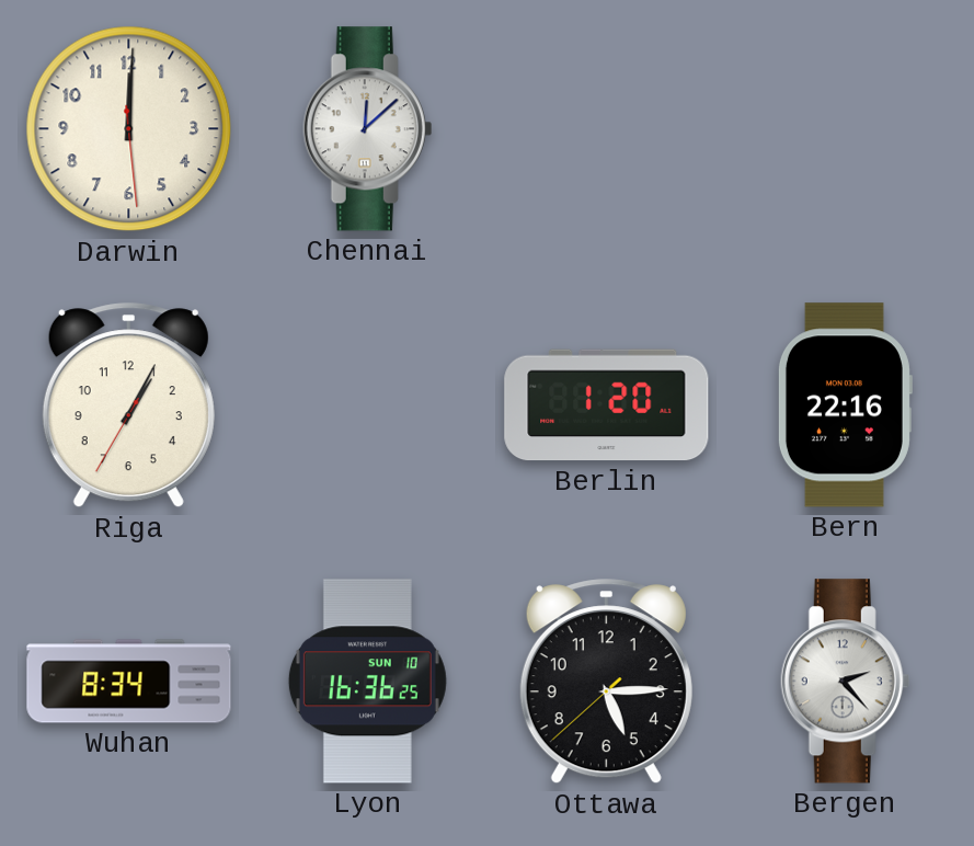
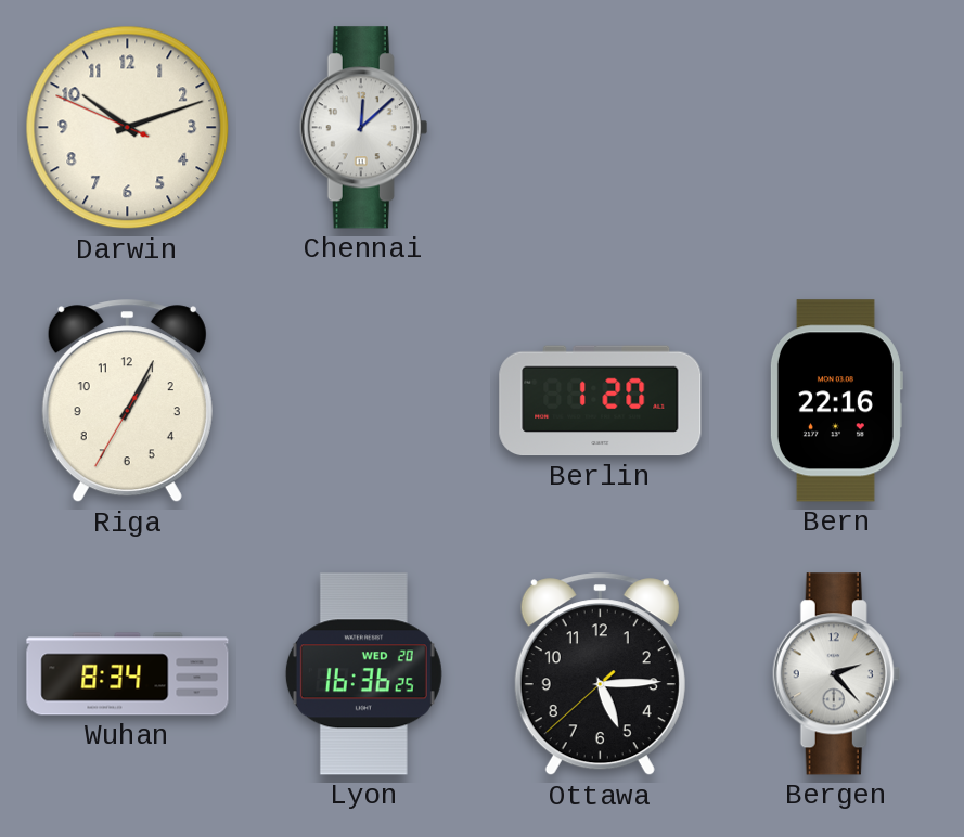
Darwin: 12:00 -> 10:11
Lyon date: SUN 10 -> WED 20
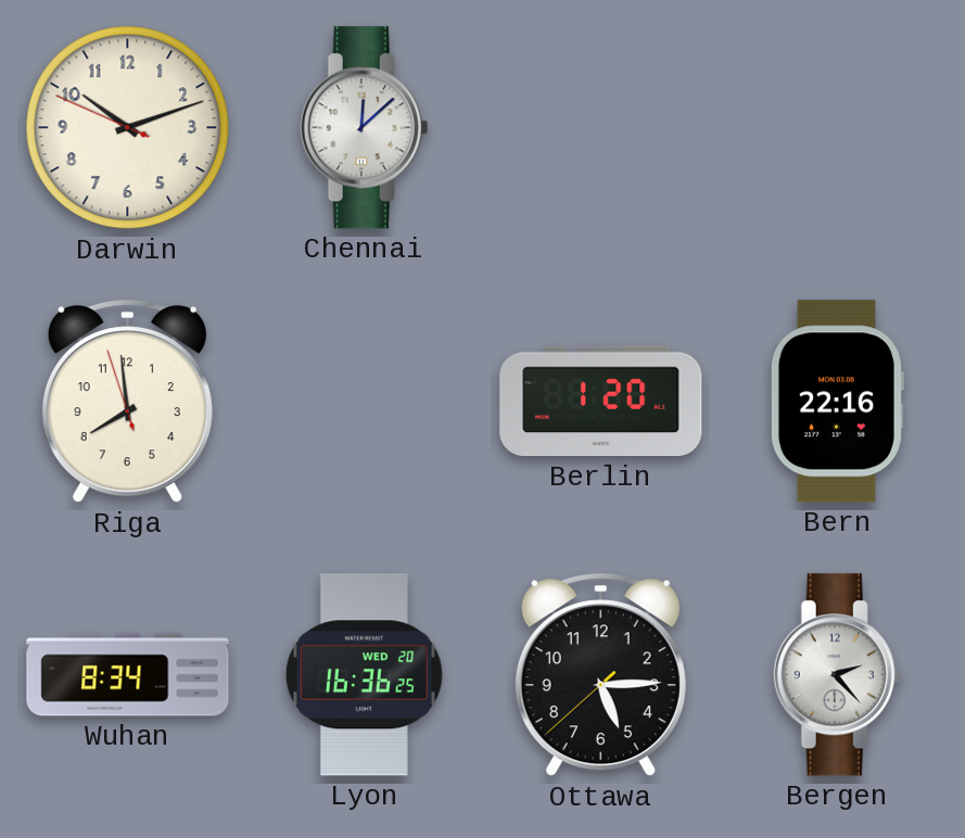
Riga: 1:04 -> 7:58
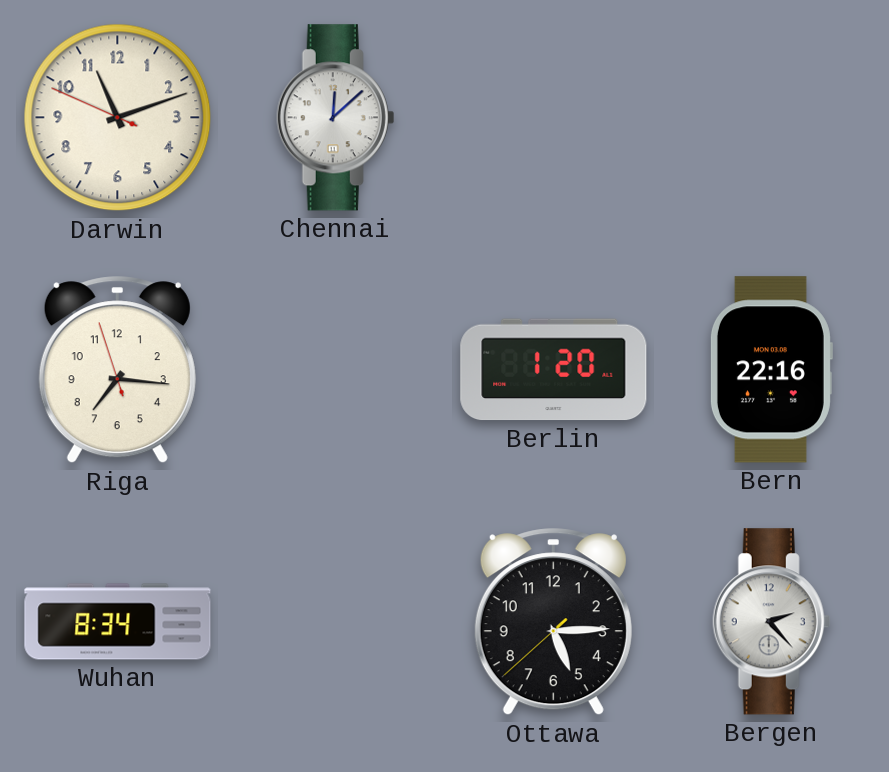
Darwin: 10:11 -> 11:11
Riga: 7:58 -> 7:15
Lyon: 16:36 -> none
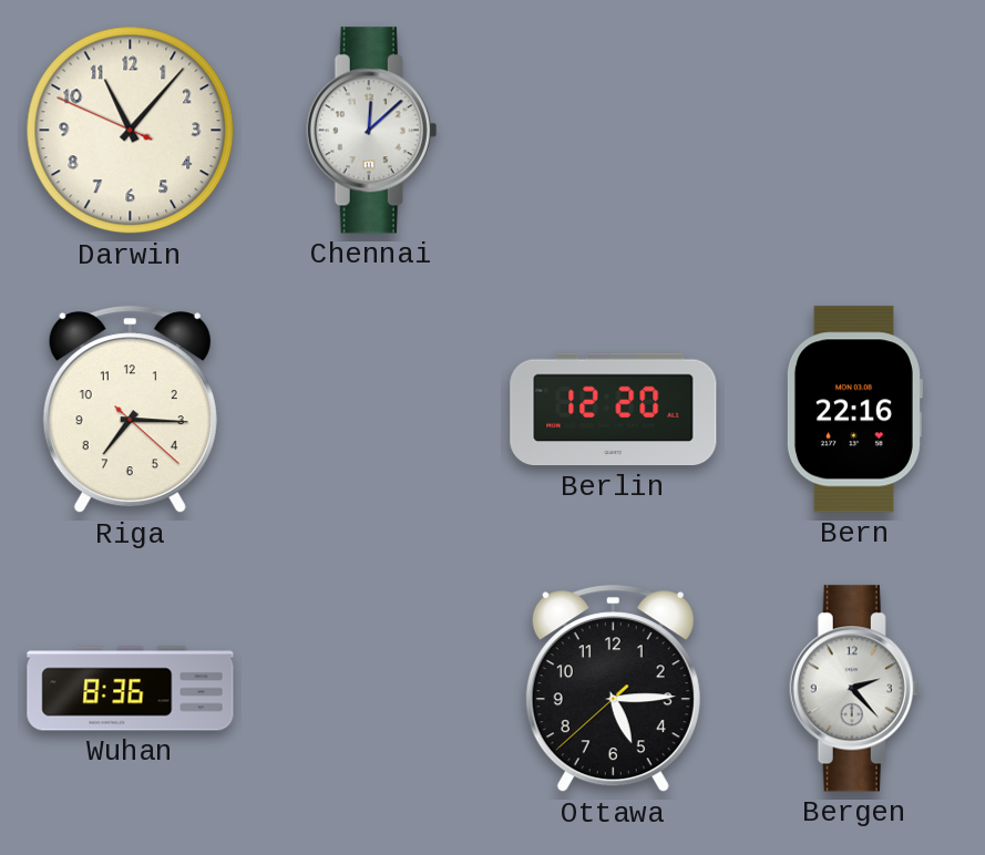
Darwin: 11:11 -> 11:06
Riga: 7:15:57 -> 7:15:22
Berlin: 1:20 -> 12:20
Wuhan: 8:34 -> 8:36
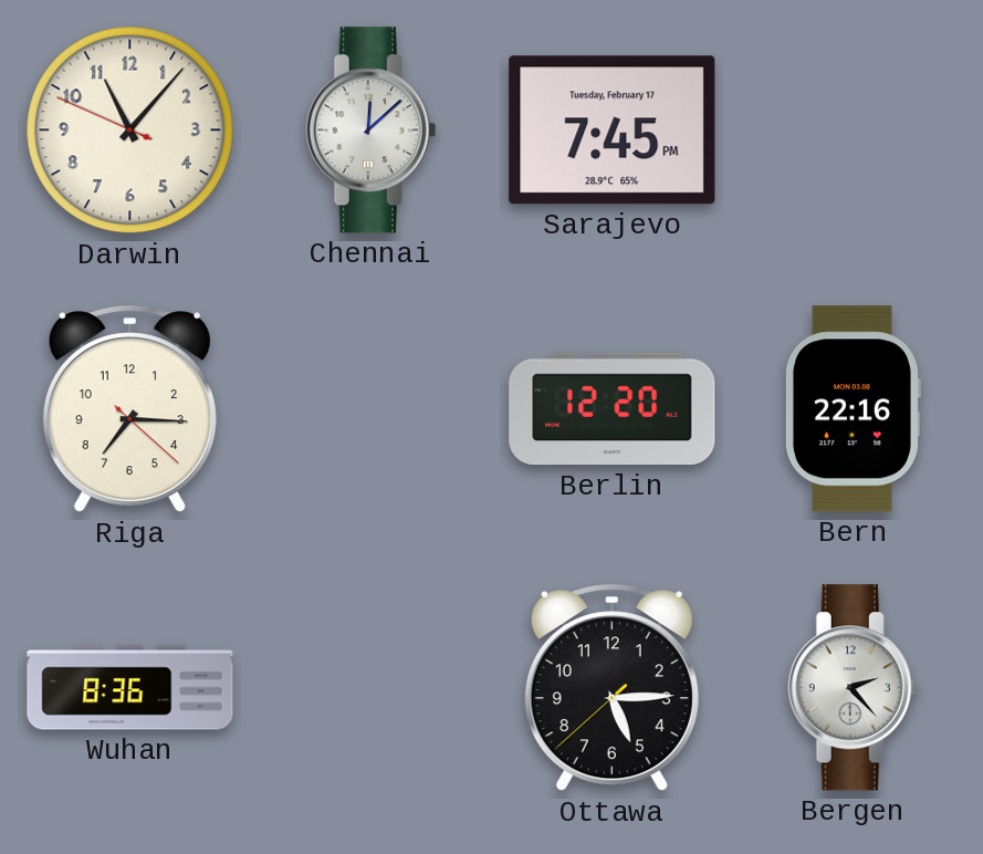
Sarajevo: none -> 7:45
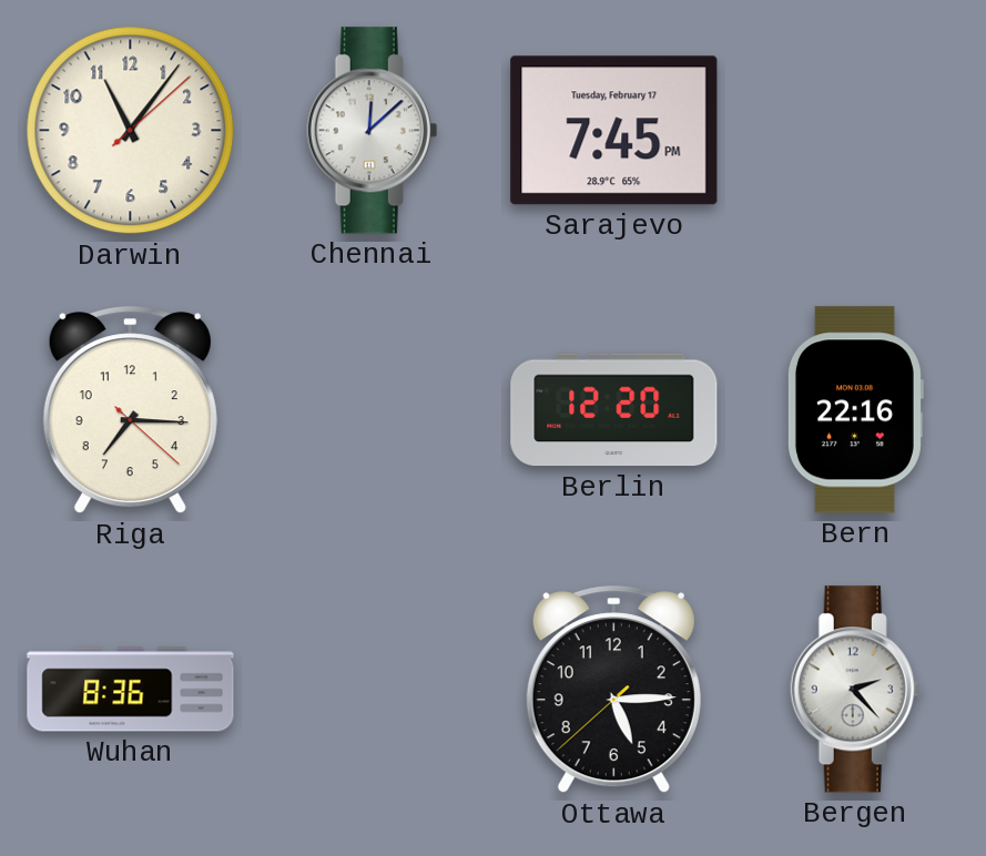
Darwin: 11:06:49 -> 11:06:08
